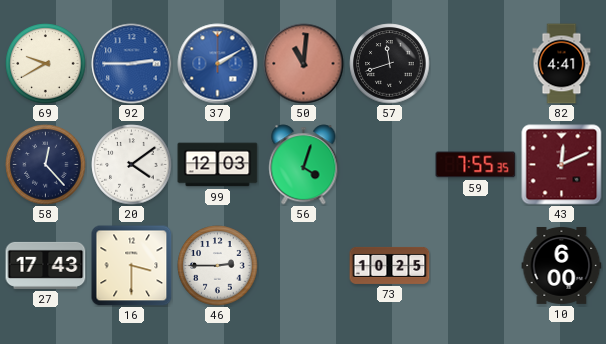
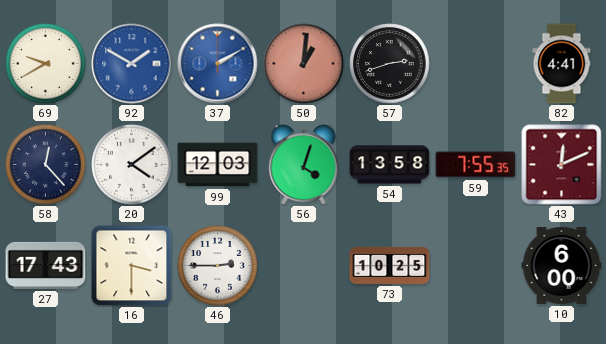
92: 2:45 -> 1:50
50: 11:01 -> 1:01
57: 11:42 -> 2:42
54: none -> 13:58
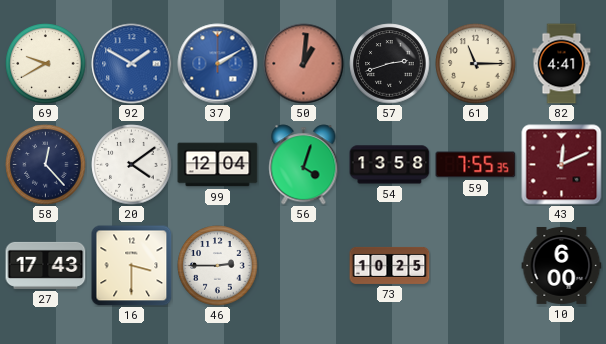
61: none -> 11:15
99: 12:03 -> 12:04
